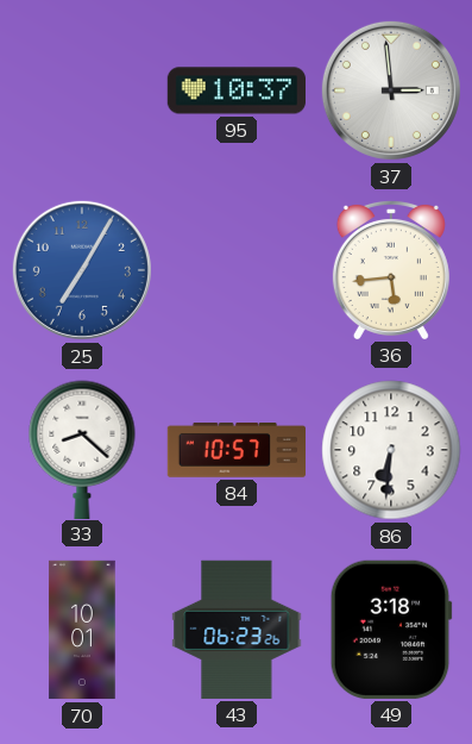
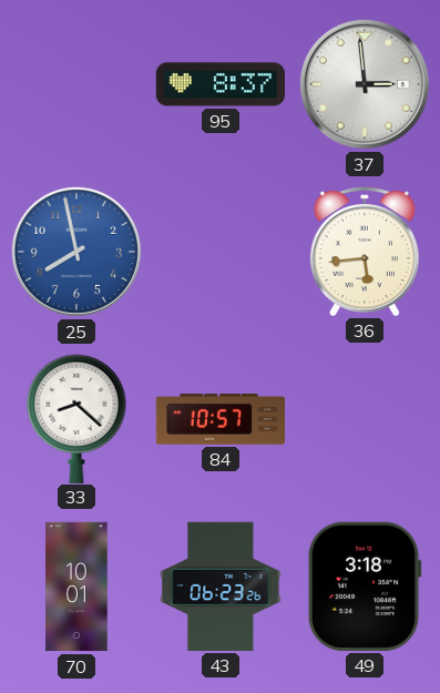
95: 10:37 -> 8:37
25: 7:05 -> 7:58
86: 6:31 -> none
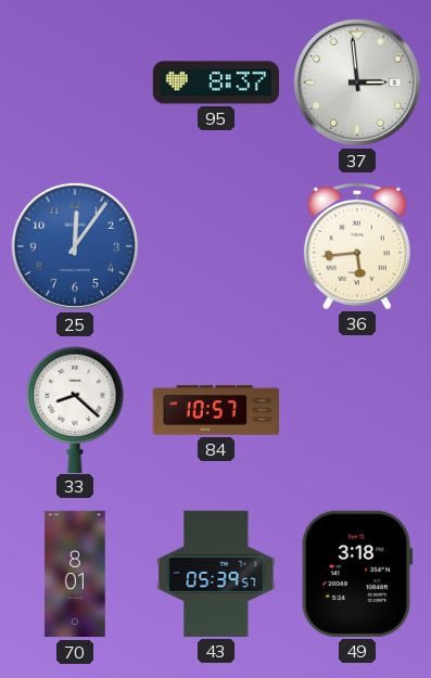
25: 7:58 -> 12:06
70: 10:01 -> 8:01
43: 06:23 -> 05:39
